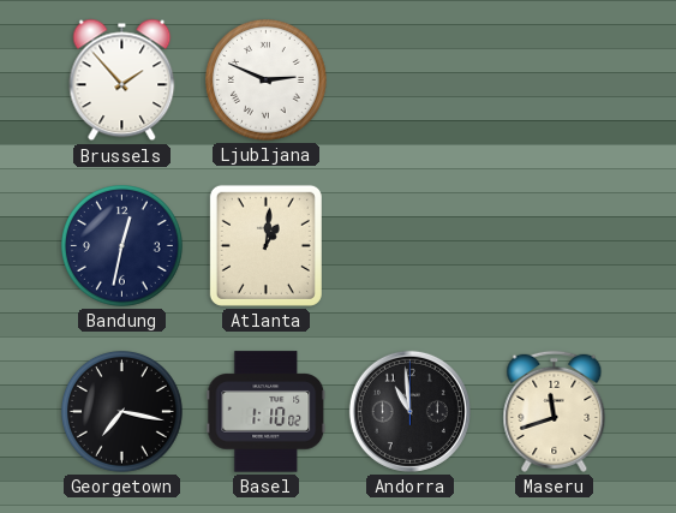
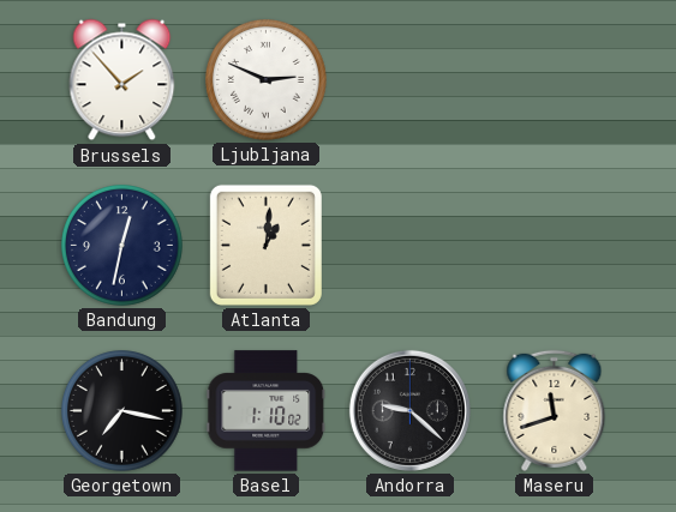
Andorra: 10:59 -> 9:22
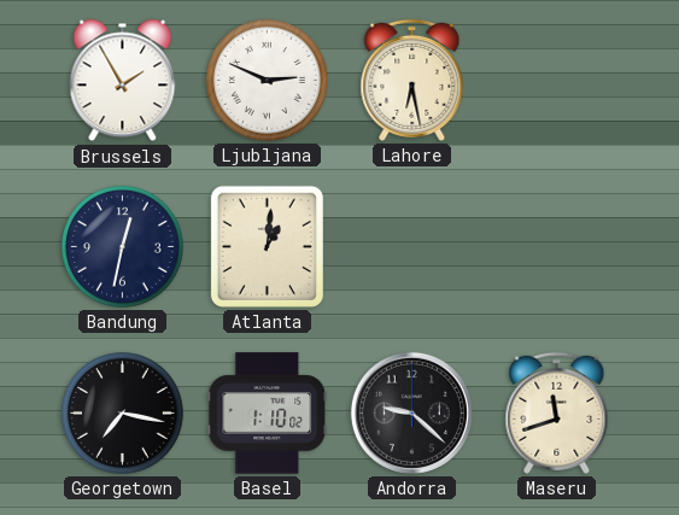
Brussels: 1:53 -> 1:55
Lahore: none -> 6:28
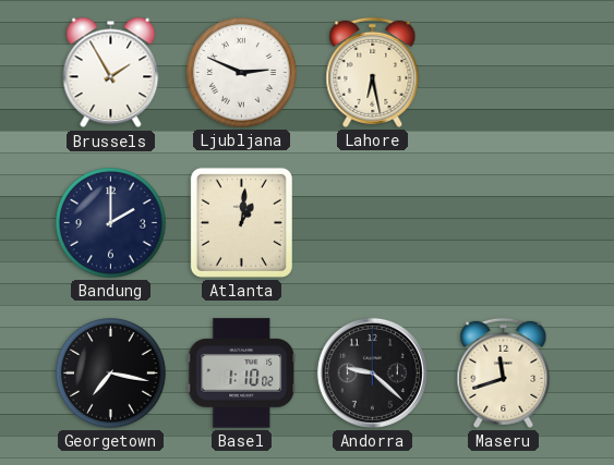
Bandung: 12:32 -> 2:00
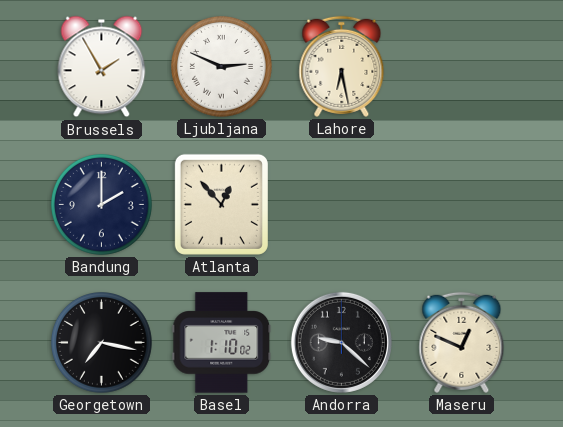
Atlanta: 1:01 -> 12:53
Maseru: 11:42 -> 12:49
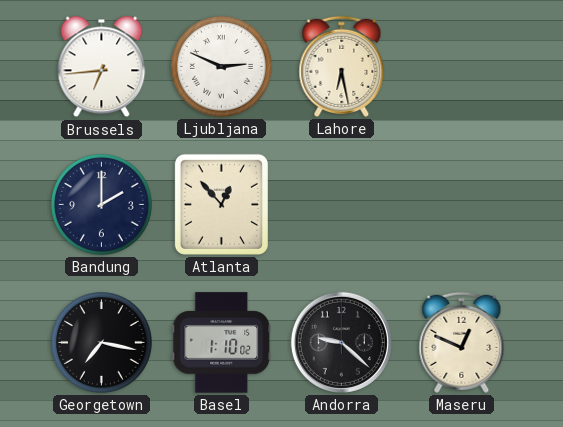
Brussels: 1:55 -> 6:44
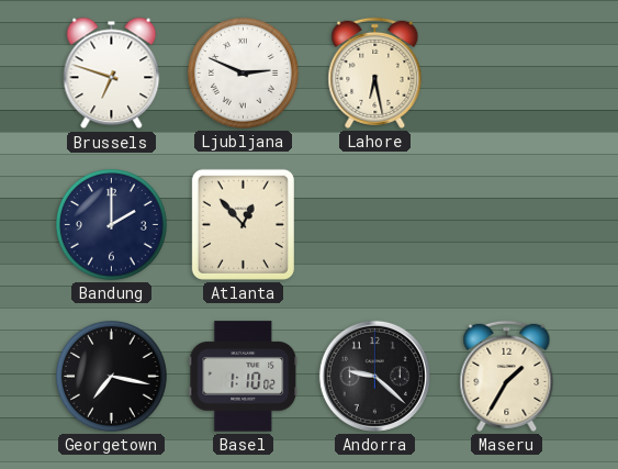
Brussels: 6:44 -> 6:48
Maseru: 12:49 -> 1:35
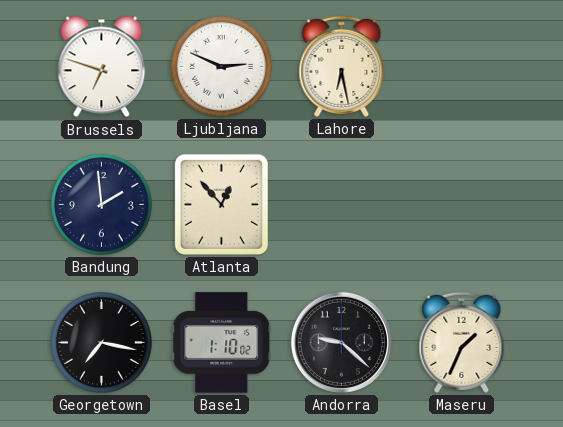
Bandung: 2:00 -> 1:59
Maseru: 1:35 -> 1:34
